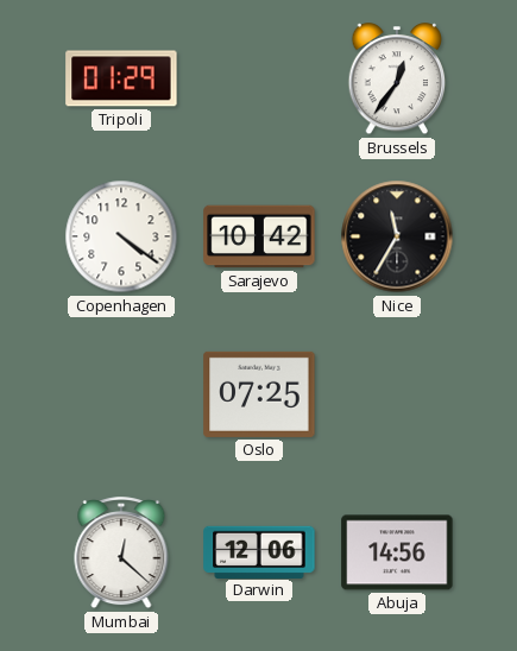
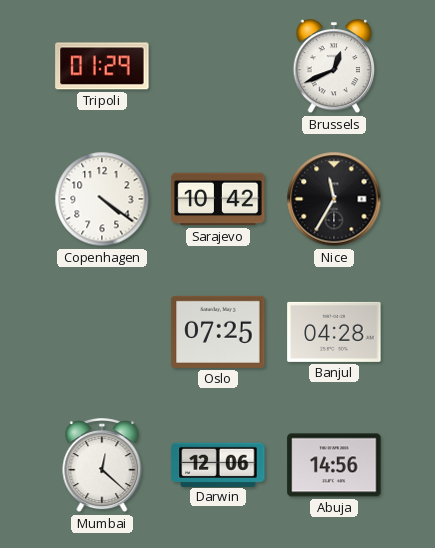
Brussels: 12:36 -> 12:41
Banjul: none -> 04:28
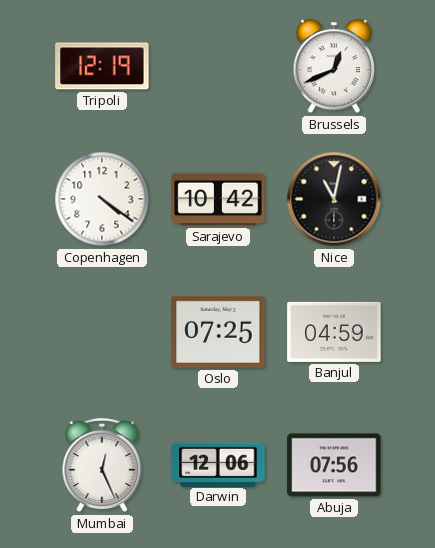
Tripoli: 01:29 -> 12:19
Nice: 11:35 -> 11:02
Banjul: 04:28 -> 04:59
Mumbai: 12:22 -> 12:26
Abuja: 14:56 -> 07:56
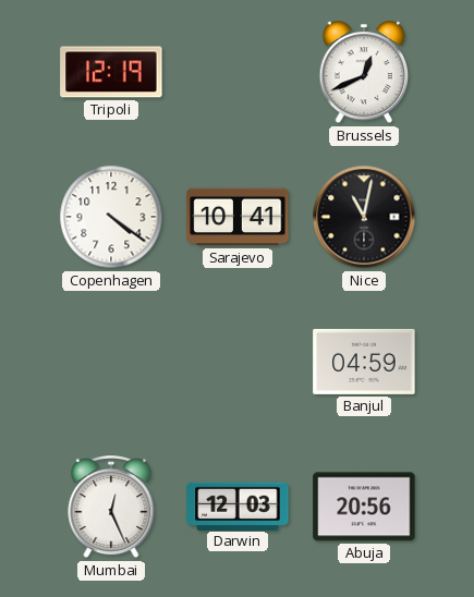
Sarajevo: 10:42 -> 10:41
Oslo: 07:25 -> none
Darwin: 12:06 -> 12:03
Abuja: 07:56 -> 20:56
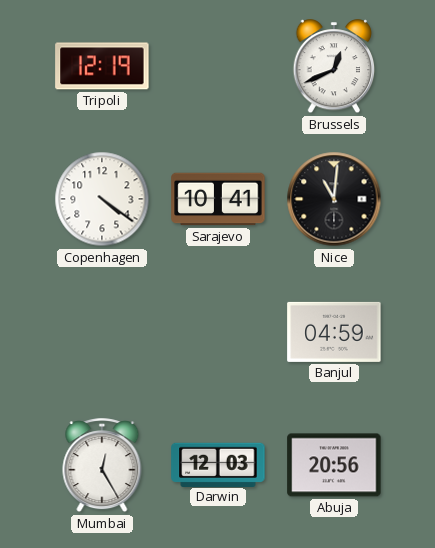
Nice: 11:02 -> 11:01
Mumbai: 12:26 -> 12:25
